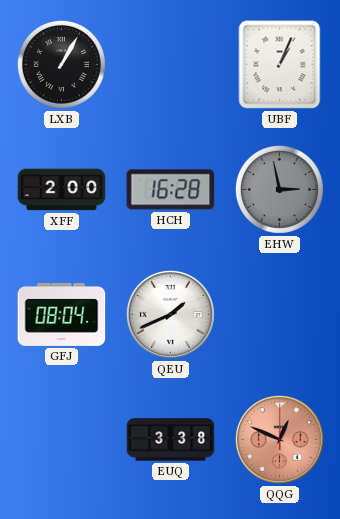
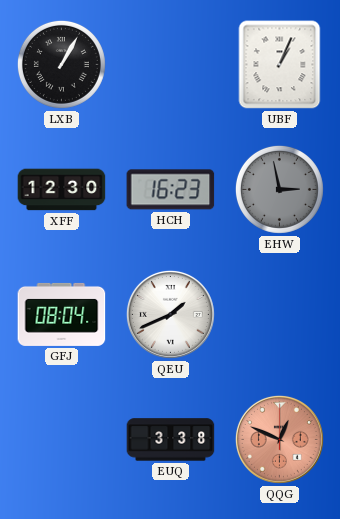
XFF: 2:00 -> 12:30
HCH: 16:28 -> 16:23
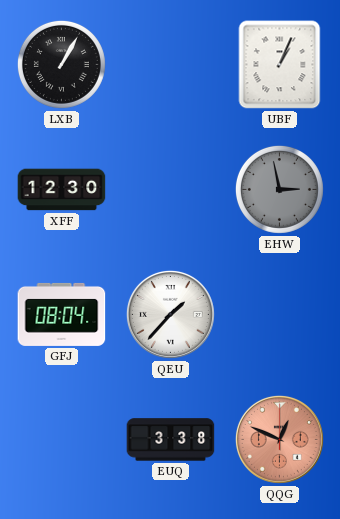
HCH: 16:23 -> none
QEU: 1:41 -> 1:37
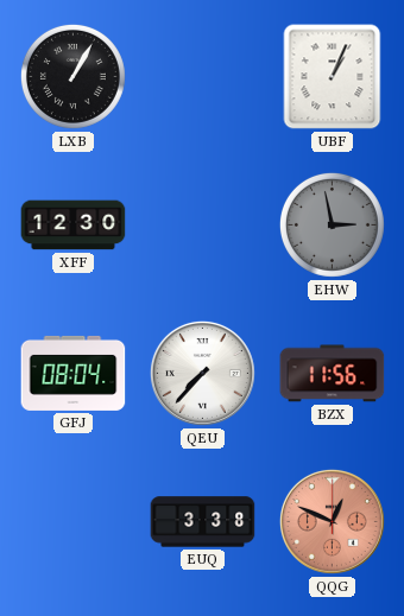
QEU: 1:37 -> 7:37
BZX: none -> 11:56
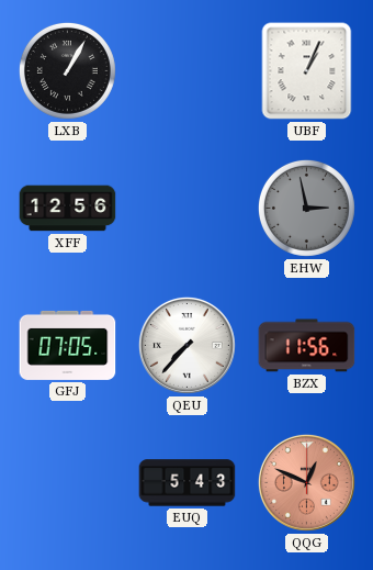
XFF: 12:30 -> 12:56
GFJ: 08:04 -> 07:05
EUQ: 3:38 -> 5:43
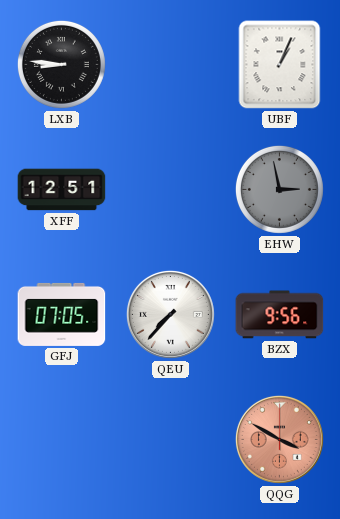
LXB: 1:05 -> 8:46
XFF: 12:56 -> 12:51
BZX: 11:56 -> 9:56
EUQ: 5:43 -> none
QQG: 12:49 -> 3:50
